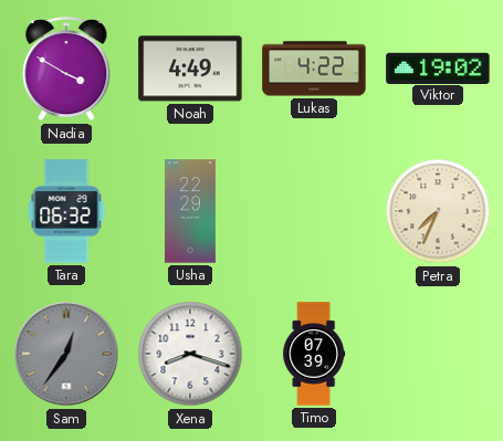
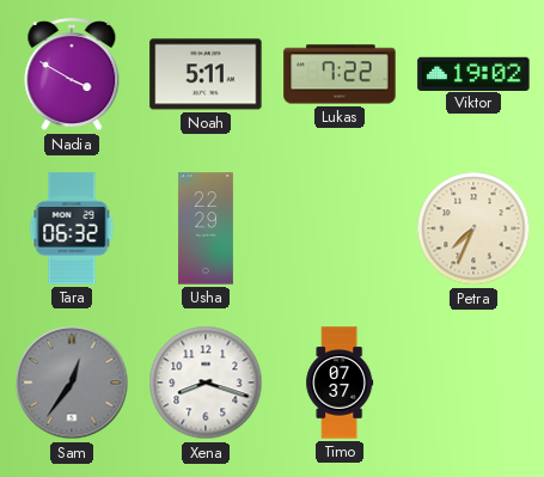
Noah: 4:49 -> 5:11
Lukas: 4:22 -> 7:22
Timo: 07:39 -> 07:37
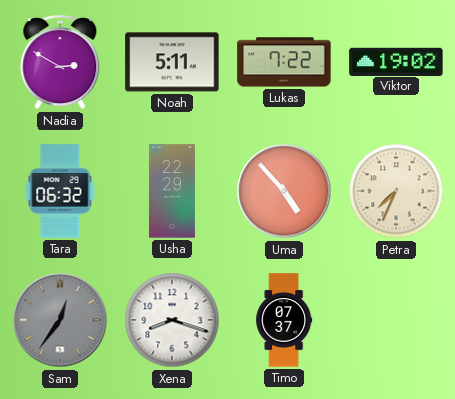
Nadia: 3:50 -> 2:50
Uma: none -> 4:53
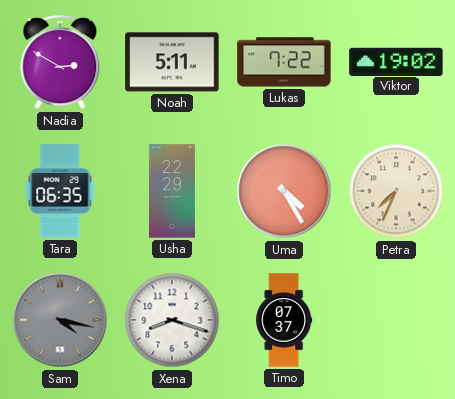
Tara: 06:32 -> 06:35
Uma: 4:53 -> 4:25
Sam: 12:36 -> 4:17
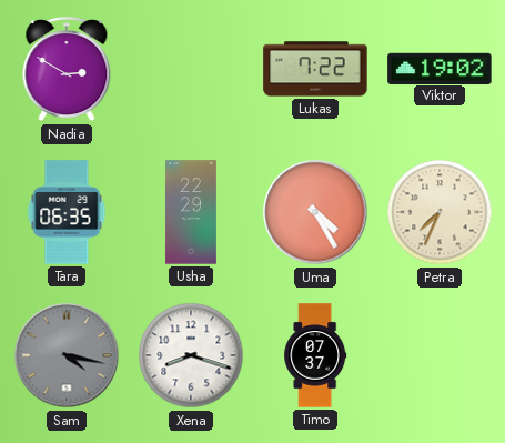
Noah: 5:11 -> none
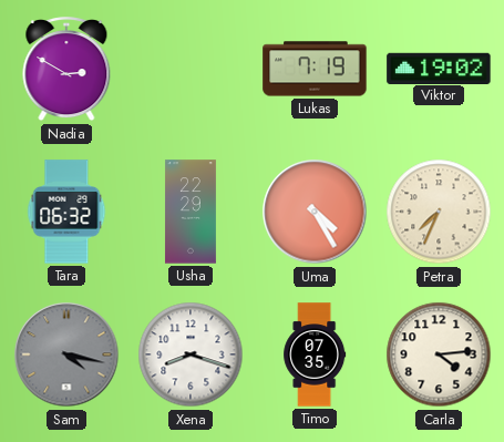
Lukas: 7:22 -> 7:19
Tara: 06:35 -> 06:32
Timo: 07:37 -> 07:35
Carla: none -> 4:14
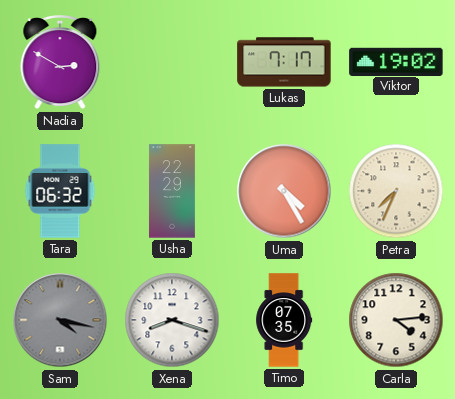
Lukas: 7:19 -> 7:17
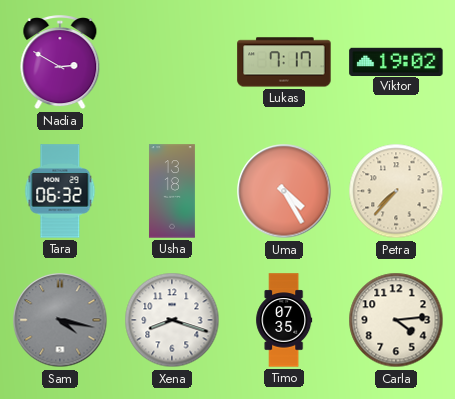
Usha: 22:29 -> 13:18
Petra: 7:34 -> 7:37
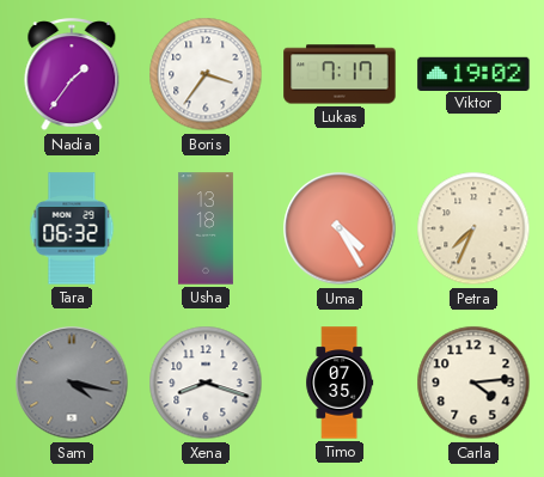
Nadia: 2:50 -> 1:36
Boris: none -> 3:36
Petra: 7:37 -> 7:34
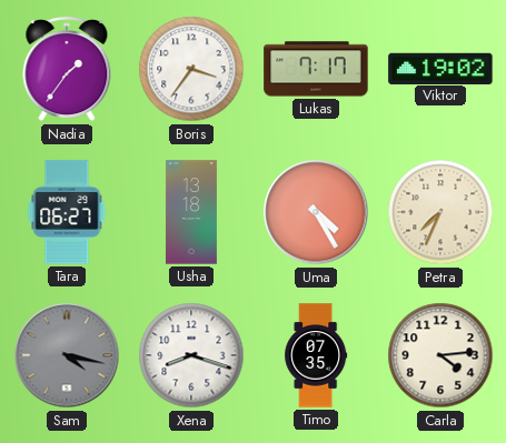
Tara: 06:32 -> 06:27
